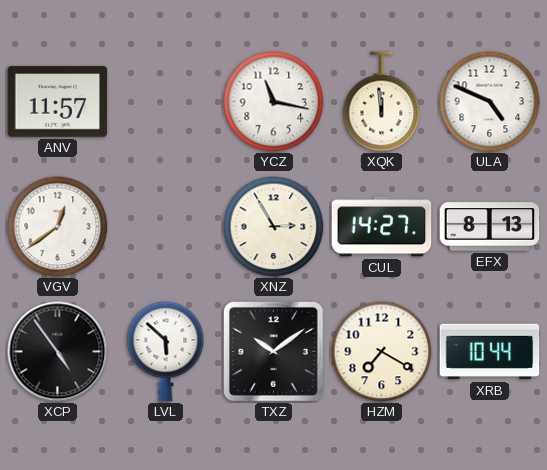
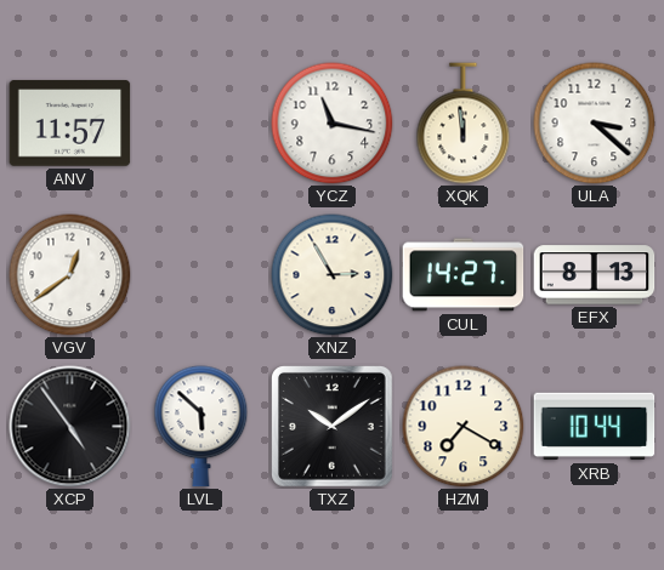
ULA: 4:49 -> 3:22
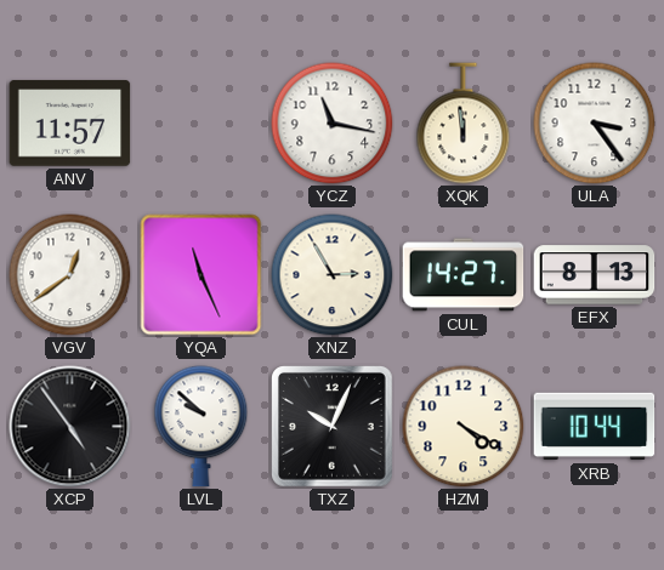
ULA: 3:22 -> 3:24
YQA: none -> 11:26
LVL: 5:52 -> 9:52
TXZ: 10:09 -> 10:04
HZM: 7:20 -> 4:20
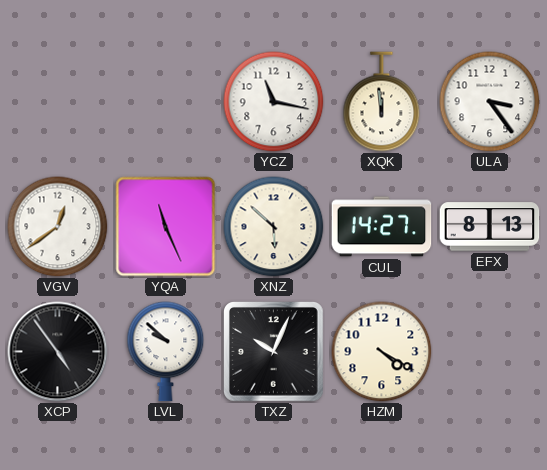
ANV: 11:57 -> none
XNZ: 2:55 -> 5:52
XRB: 10:44 -> none
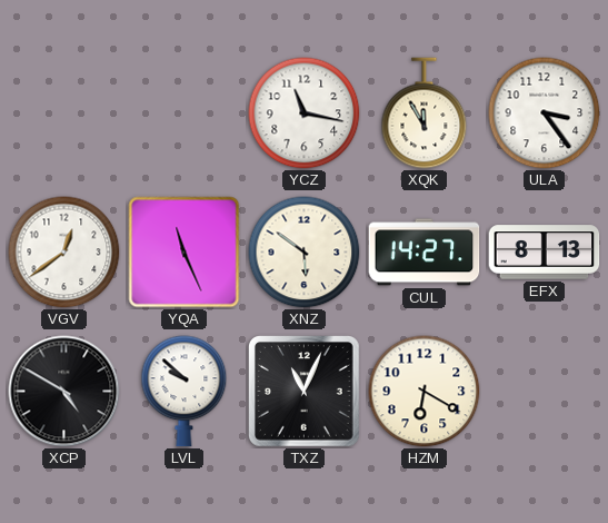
XQK: 11:59 -> 11:55
XNZ: 5:52 -> 5:51
XCP: 4:54 -> 4:50
TXZ: 10:04 -> 11:04
HZM: 4:20 -> 6:20
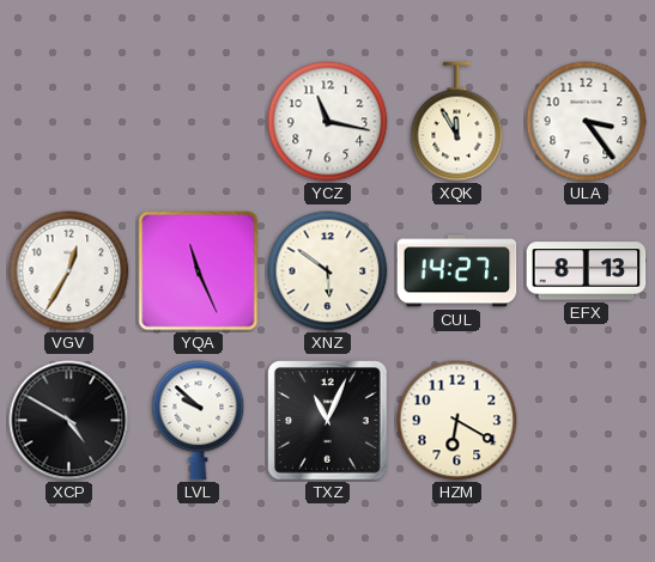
VGV: 12:39 -> 12:35
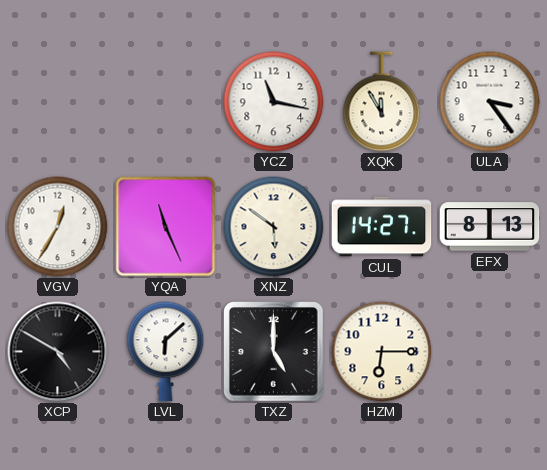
LVL: 9:52 -> 6:08
TXZ: 11:04 -> 5:00
HZM: 6:20 -> 6:15
